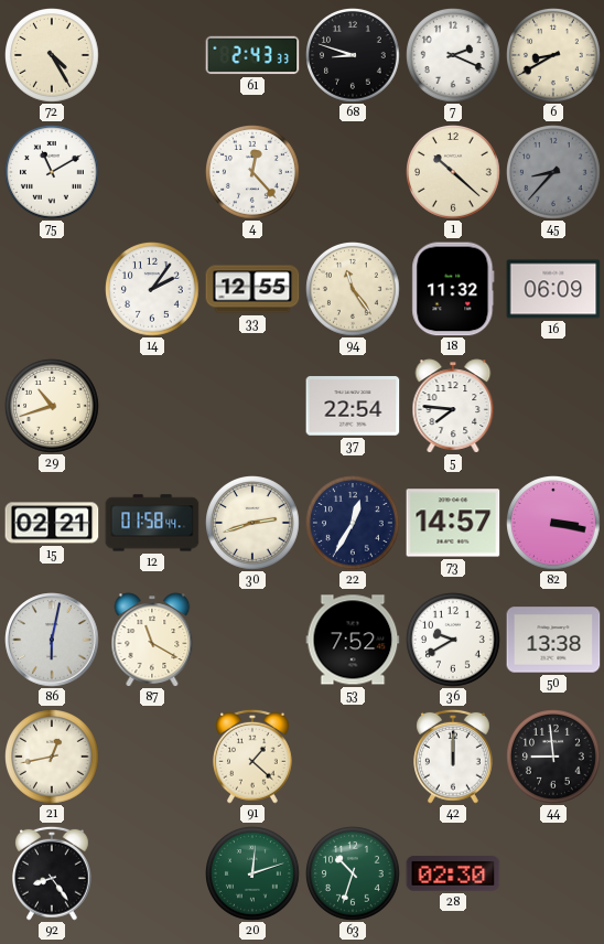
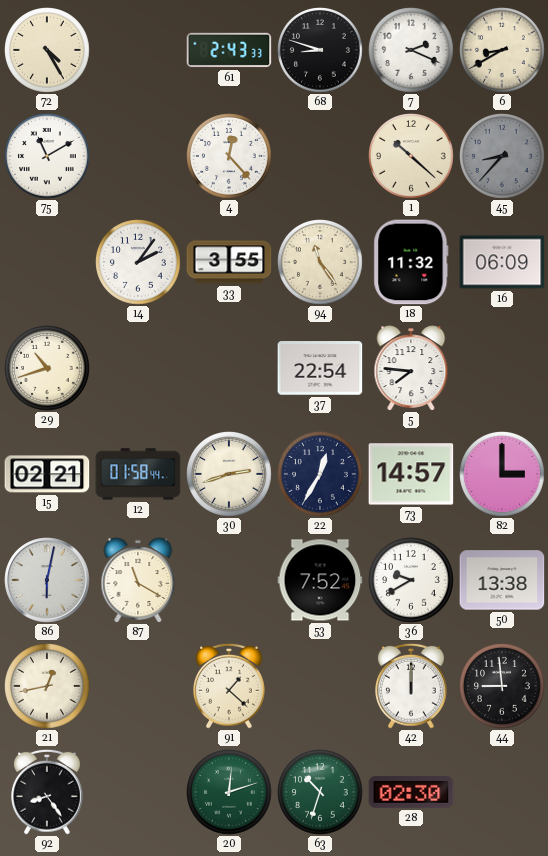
33: 12:55 -> 3:55
82: 3:17 -> 3:00
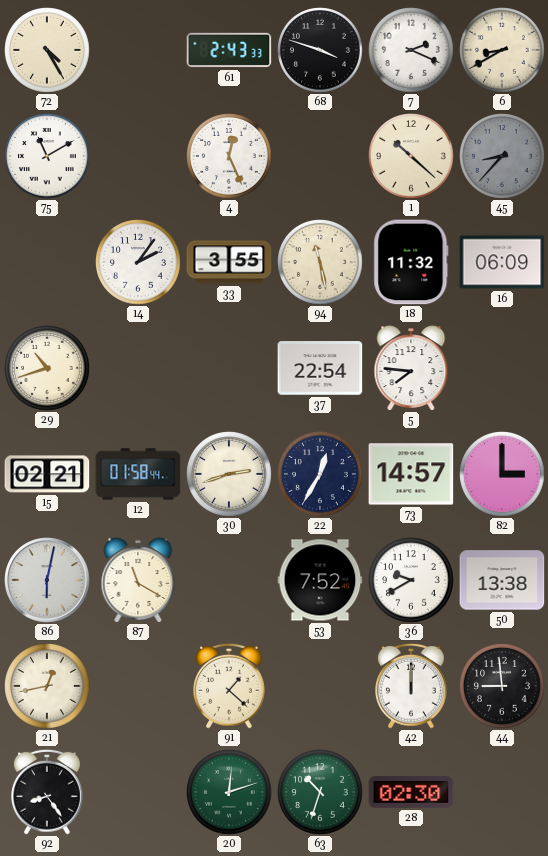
68: 8:48 -> 3:48
4: 12:23 -> 12:26
94: 11:24 -> 11:28
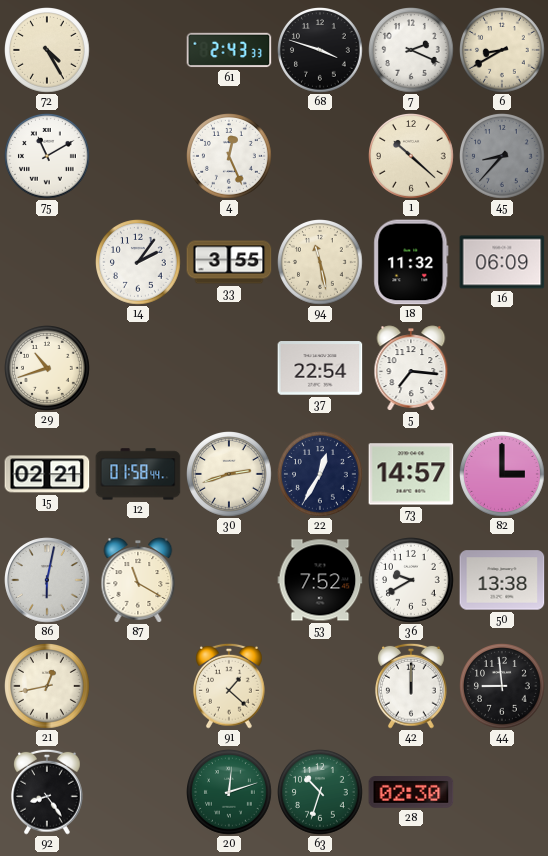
5: 7:46 -> 7:16
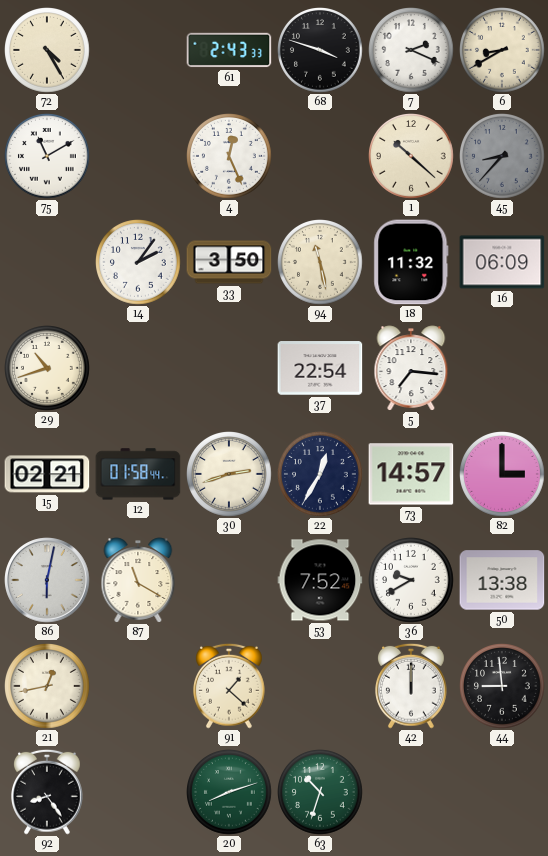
33: 3:55 -> 3:50
20: 12:12 -> 8:12
28: 02:30 -> none
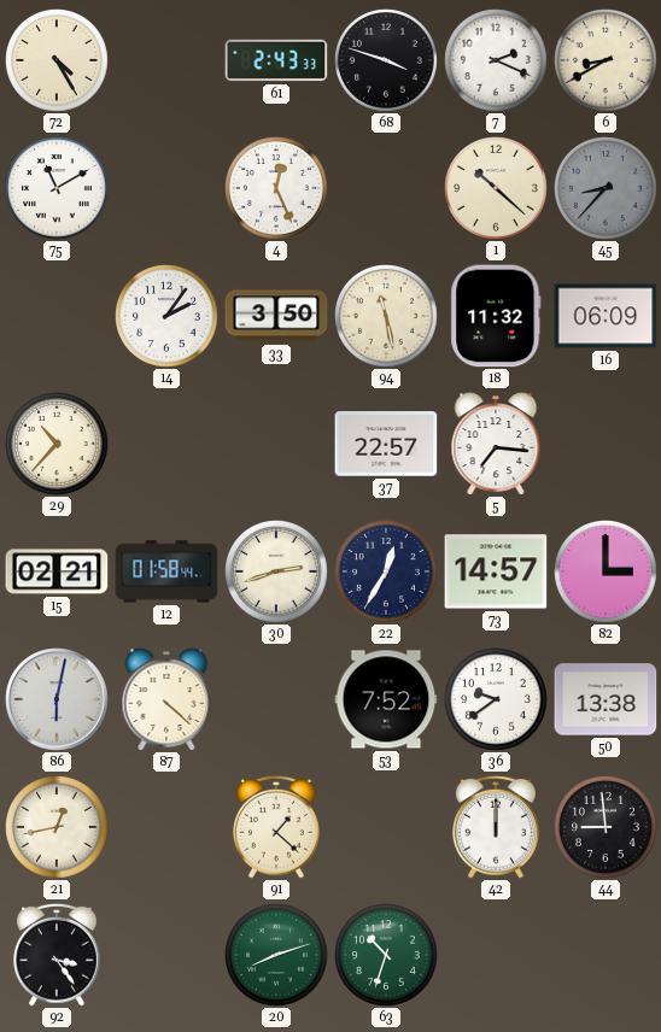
29: 10:42 -> 10:37
37: 22:54 -> 22:57
87: 11:20 -> 4:22
36: 9:40 -> 9:39
92: 8:24 -> 3:24
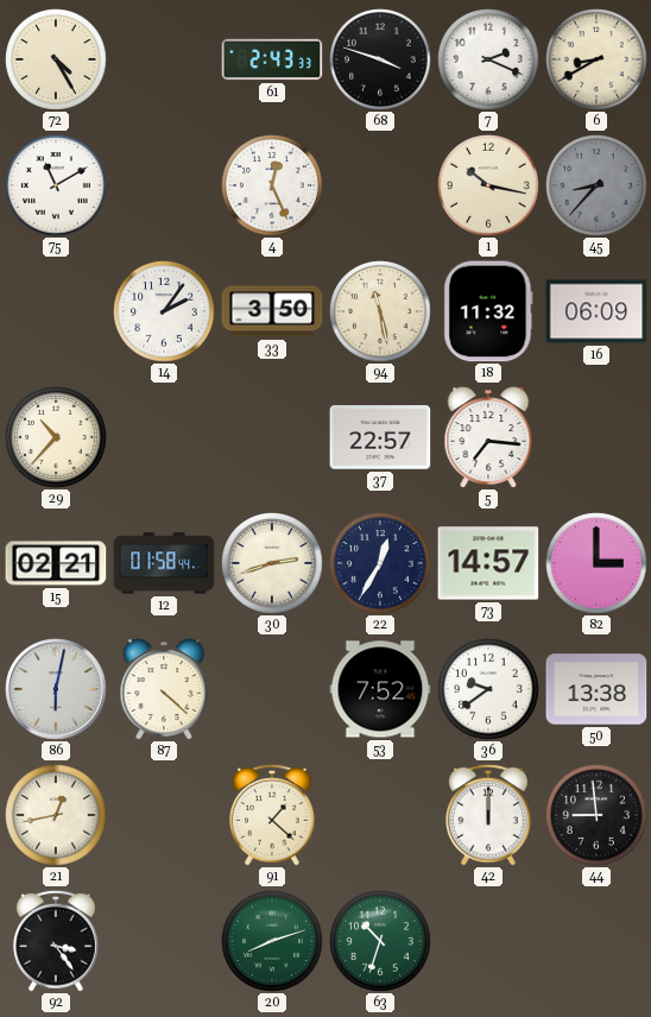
1: 10:22 -> 10:17
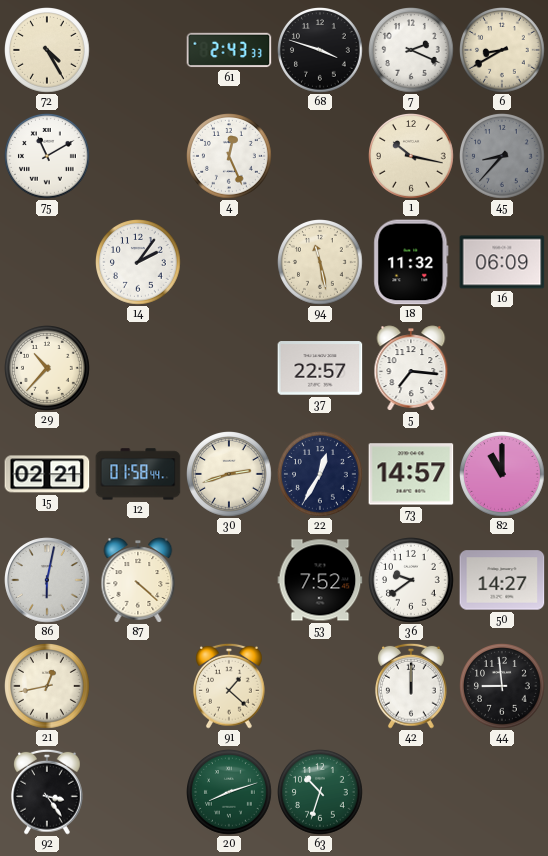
33: 3:50 -> none
82: 3:00 -> 11:00
50: 13:38 -> 14:27
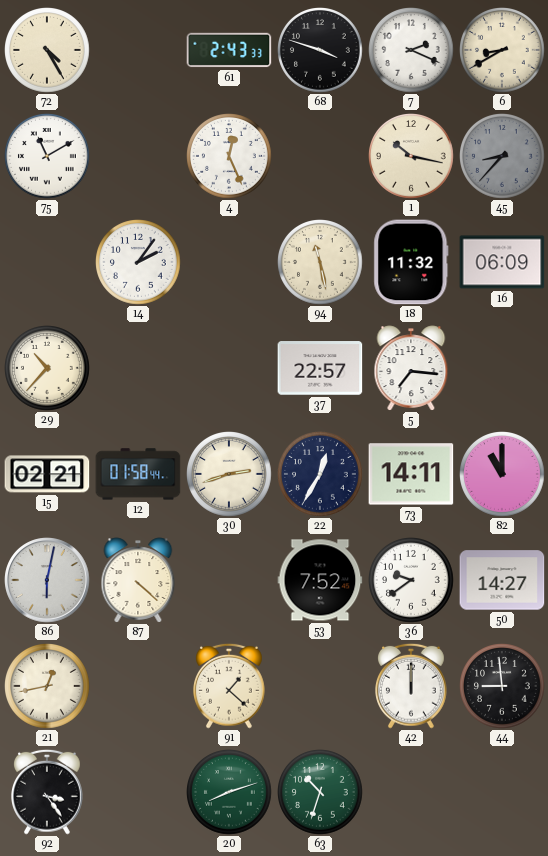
73: 14:57 -> 14:11
